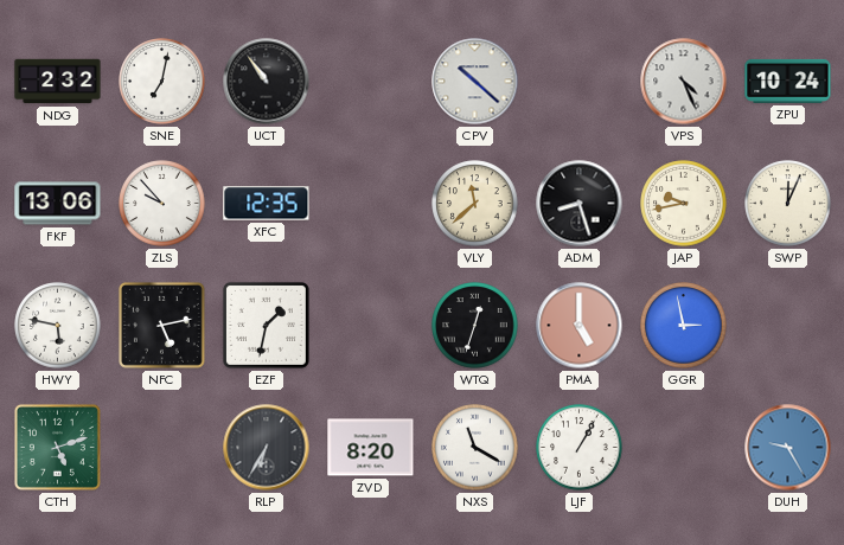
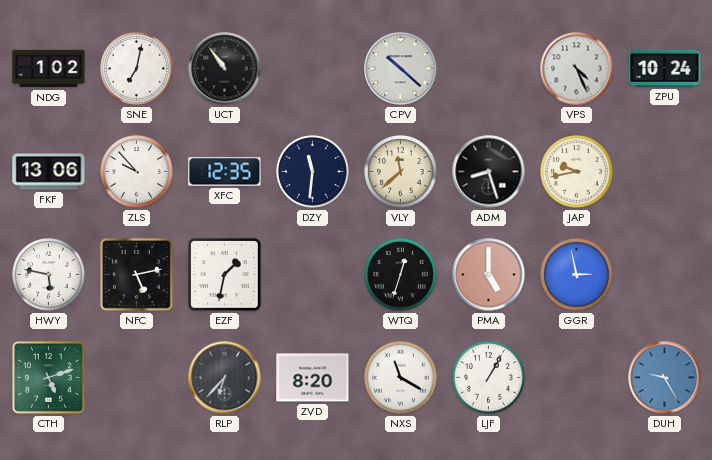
NDG: 2:32 -> 1:02
DZY: none -> 11:31
SWP: 12:04 -> none
RLP: 6:35 -> 6:37
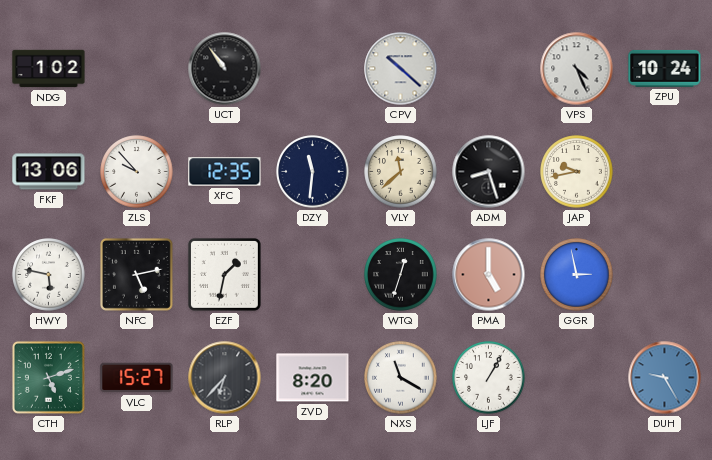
SNE: 7:02 -> none
VLC: none -> 15:27
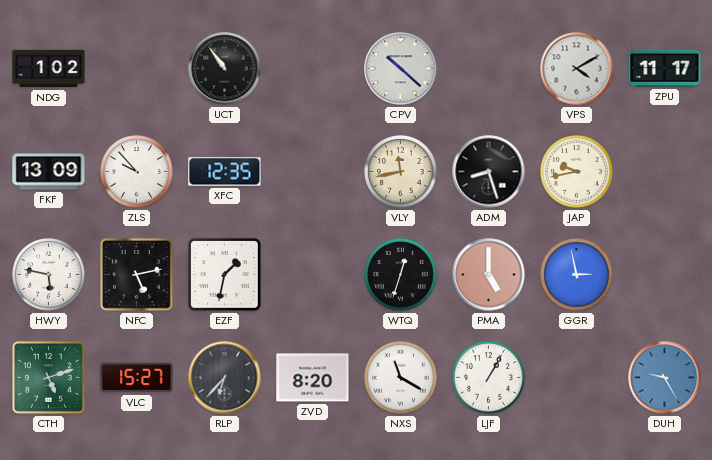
VPS: 4:26 -> 4:10
ZPU: 10:24 -> 11:17
FKF: 13:06 -> 13:09
DZY: 11:31 -> none
VLY: 11:38 -> 11:43
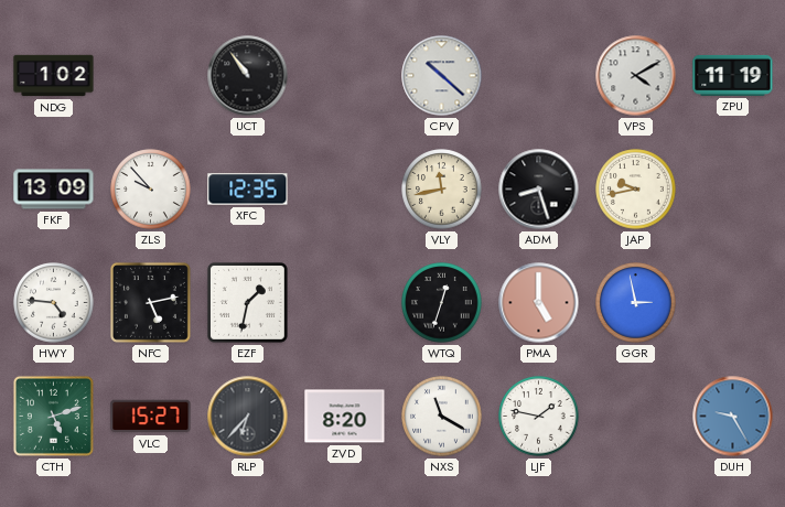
ZPU: 11:17 -> 11:19
HWY: 5:47 -> 4:46
LJF: 1:05 -> 1:47
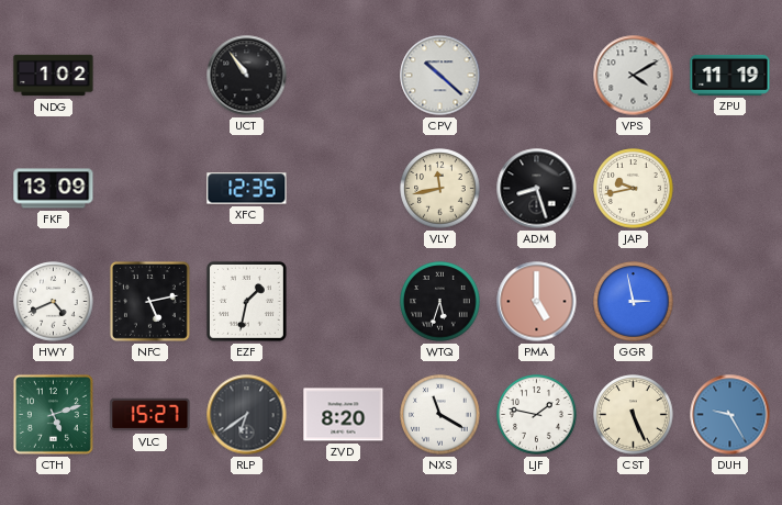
ZLS: 9:53 -> none
HWY: 4:46 -> 4:41
WTQ: 12:33 -> 5:33
RLP: 6:37 -> 6:39
CST: none -> 5:26
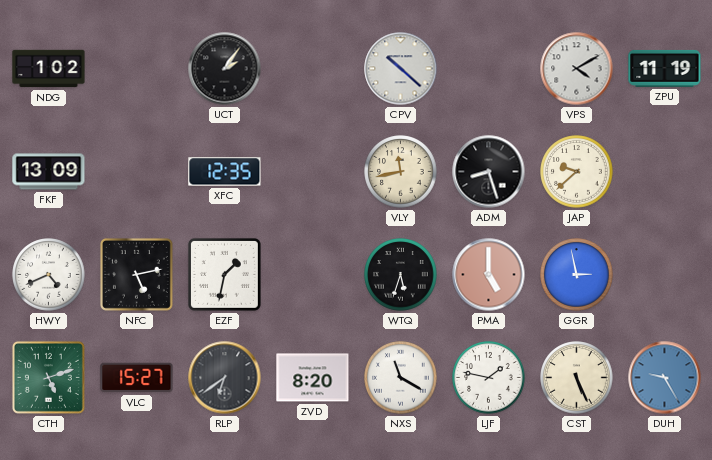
UCT: 10:54 -> 2:06
JAP: 9:43 -> 9:38
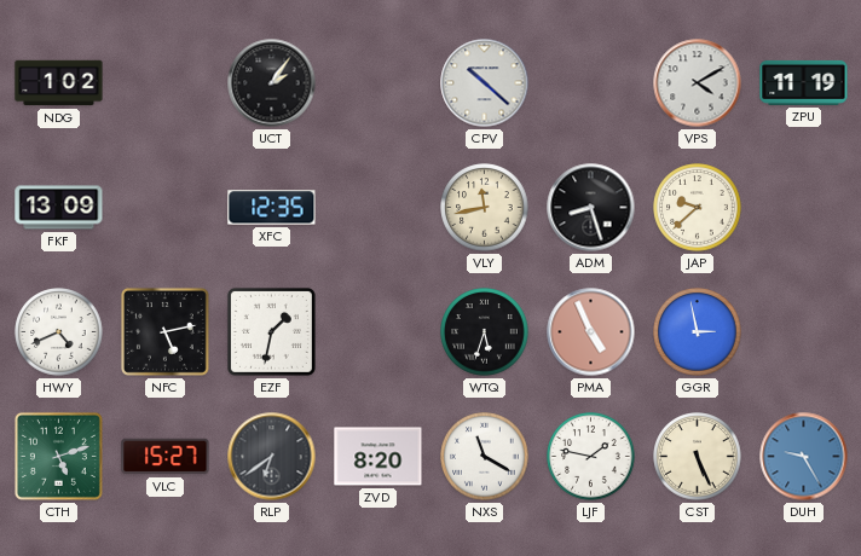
PMA: 5:00 -> 4:56
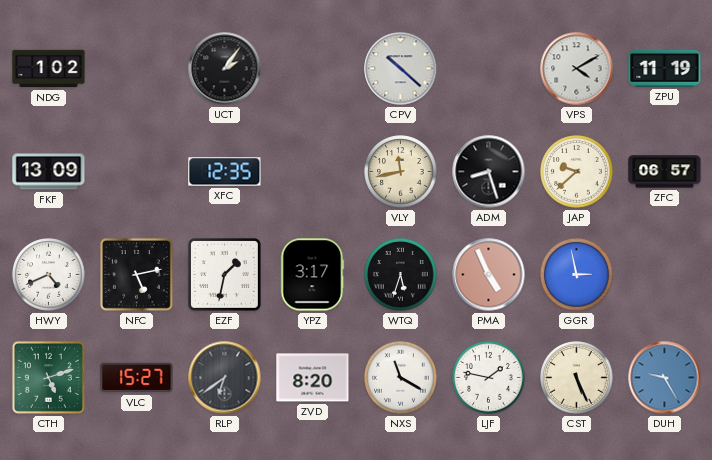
ZFC: none -> 06:57
YPZ: none -> 3:17
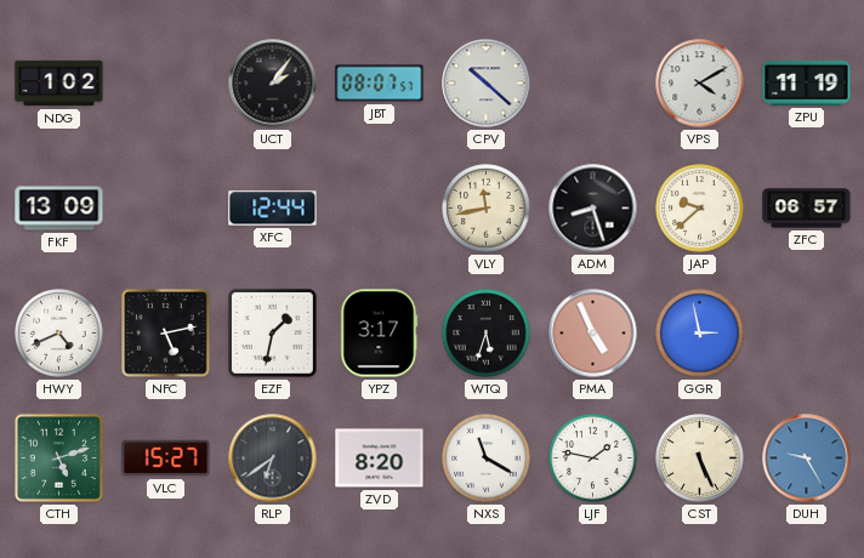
JBT: none -> 08:07
XFC: 12:35 -> 12:44
